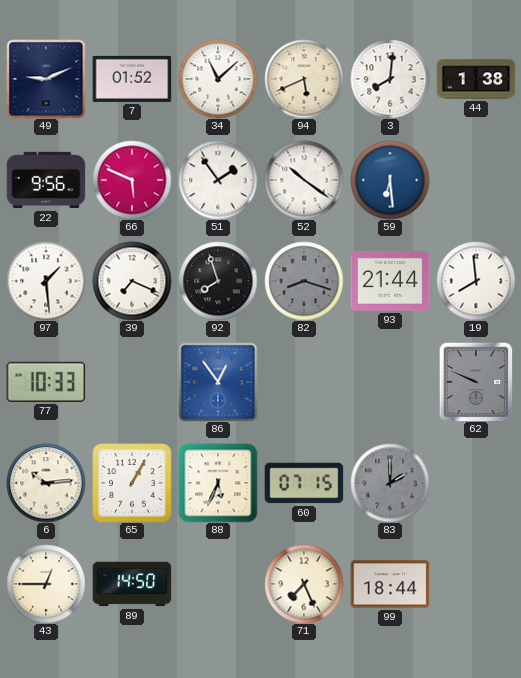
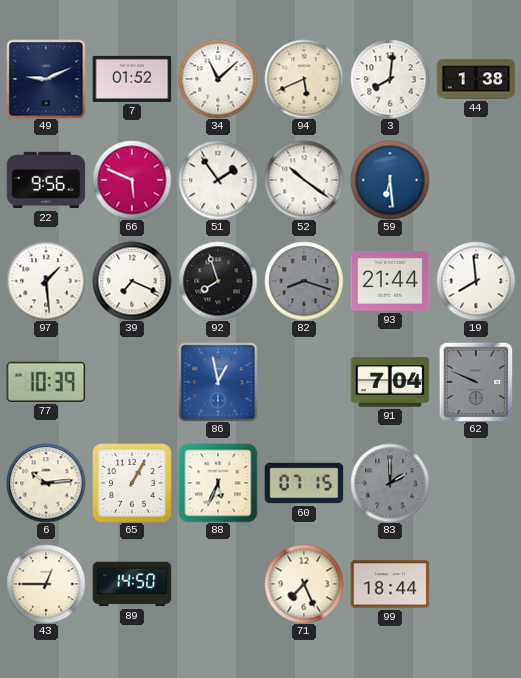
77: 10:33 -> 10:39
86: 12:54 -> 12:58
91: none -> 7:04
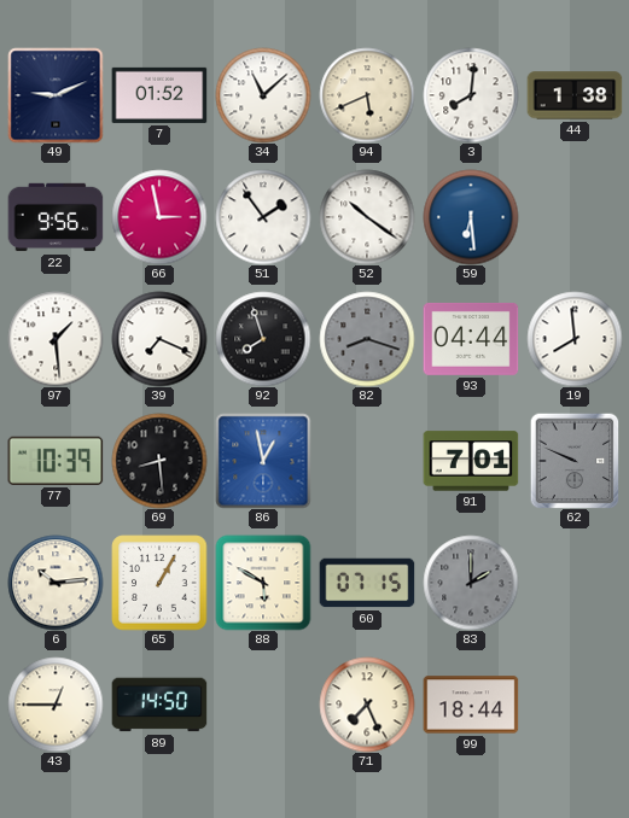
66: 5:49 -> 2:58
93: 21:44 -> 04:44
69: none -> 8:29
91: 7:04 -> 7:01
88: 5:34 -> 5:50
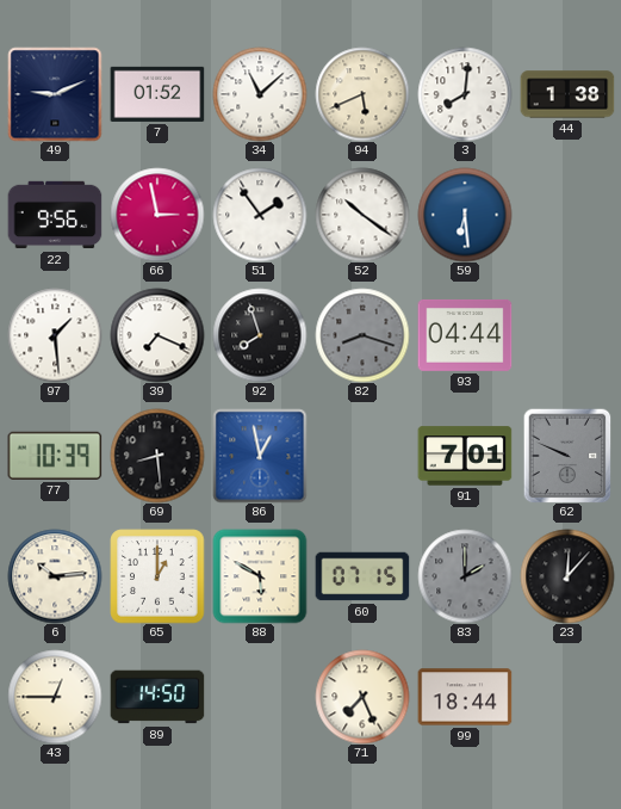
19: 7:59 -> none
65: 1:05 -> 1:00
23: none -> 12:07
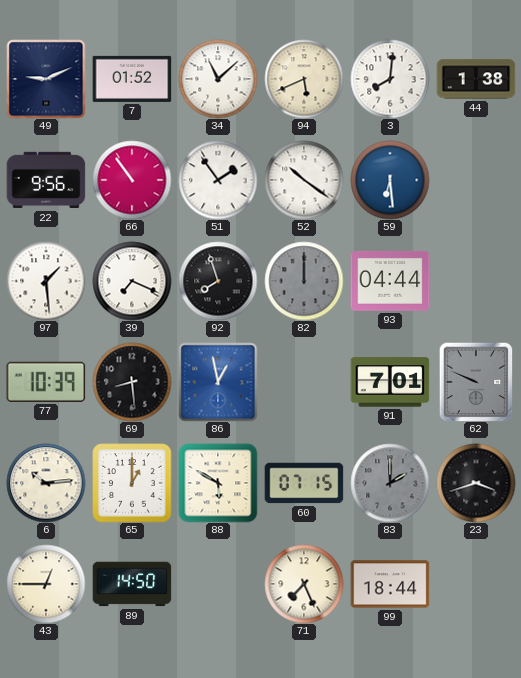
66: 2:58 -> 10:54
82: 8:18 -> 12:00
23: 12:07 -> 3:42
